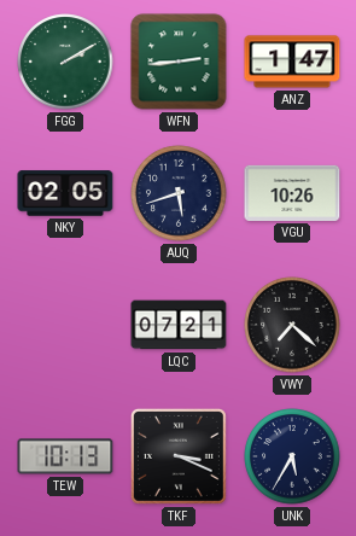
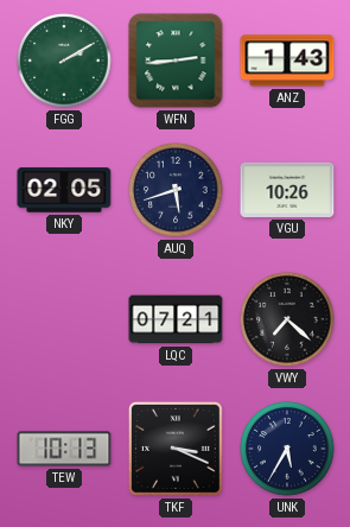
ANZ: 1:47 -> 1:43
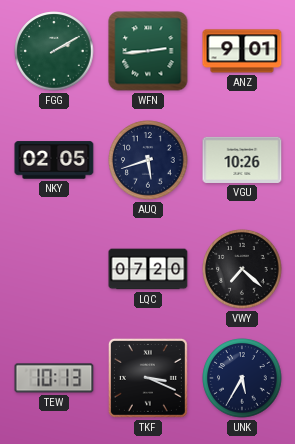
ANZ: 1:43 -> 9:01
LQC: 07:21 -> 07:20
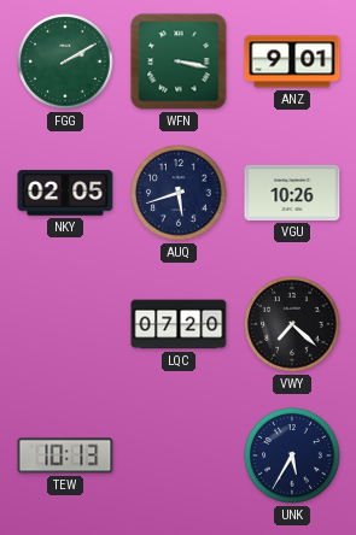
WFN: 2:44 -> 3:17
TKF: 3:19 -> none
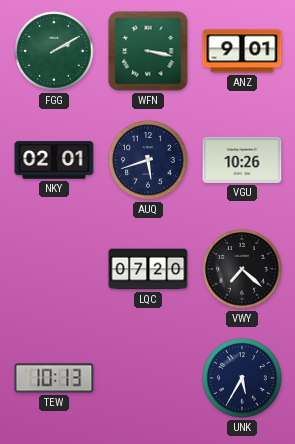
NKY: 02:05 -> 02:01
